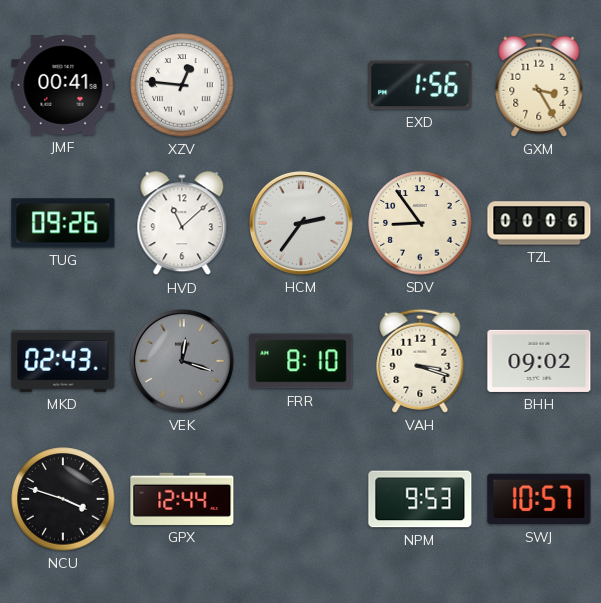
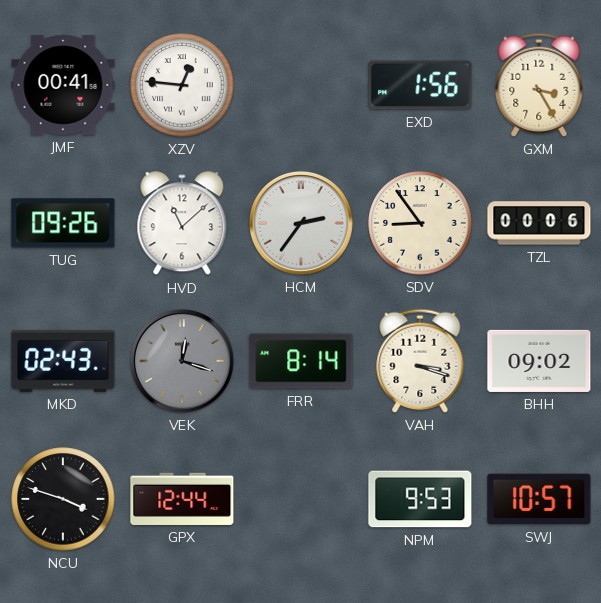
FRR: 8:10 -> 8:14
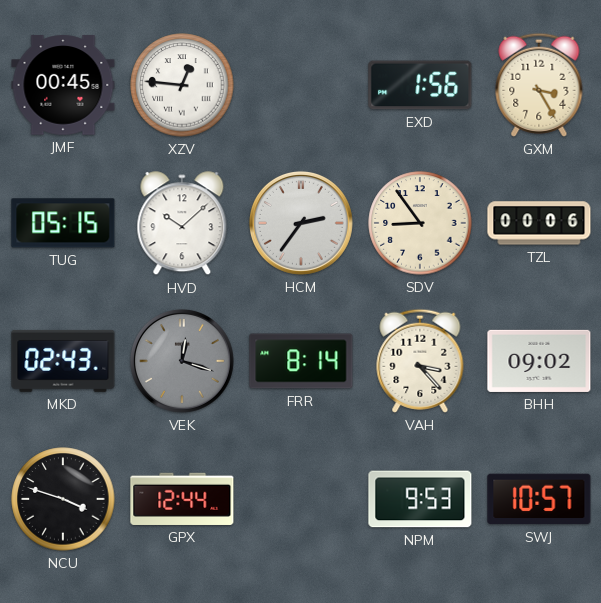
JMF: 00:41 -> 00:45
TUG: 09:26 -> 05:15
HVD: 11:08 -> 10:08
VAH: 3:18 -> 3:23
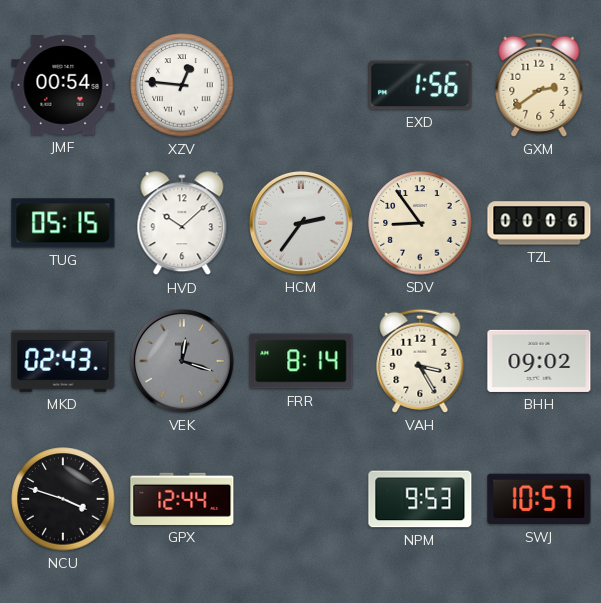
JMF: 00:45 -> 00:54
GXM: 3:25 -> 2:39
VAH: 3:23 -> 3:25
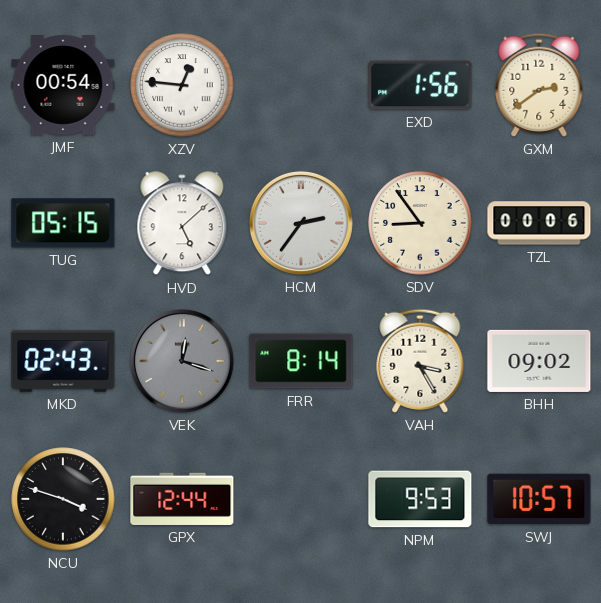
HVD: 10:08 -> 5:08
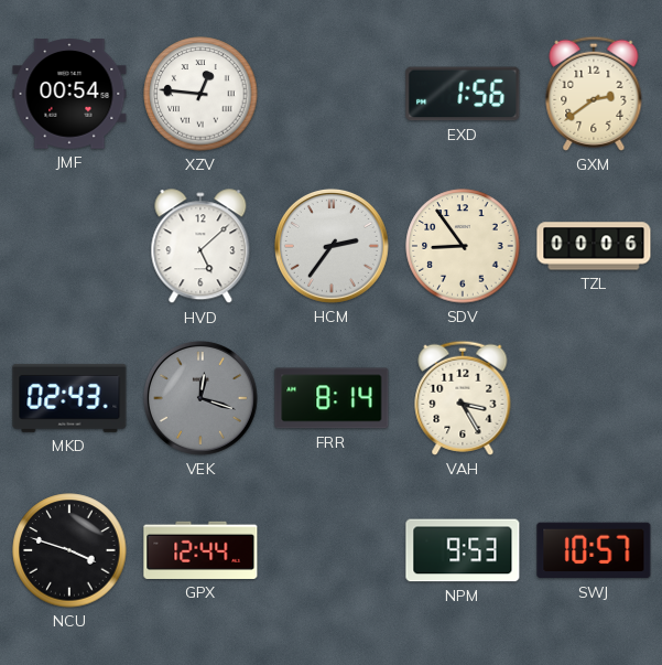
TUG: 05:15 -> none
BHH: 09:02 -> none
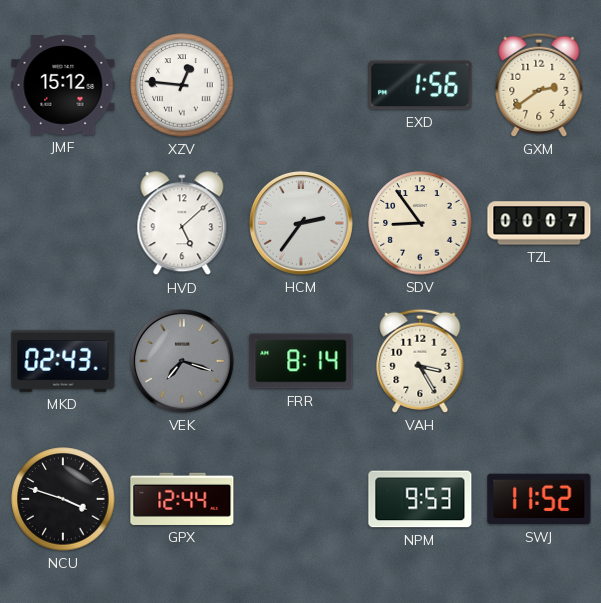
JMF: 00:54 -> 15:12
TZL: 00:06 -> 00:07
VEK: 12:18 -> 7:18
SWJ: 10:57 -> 11:52
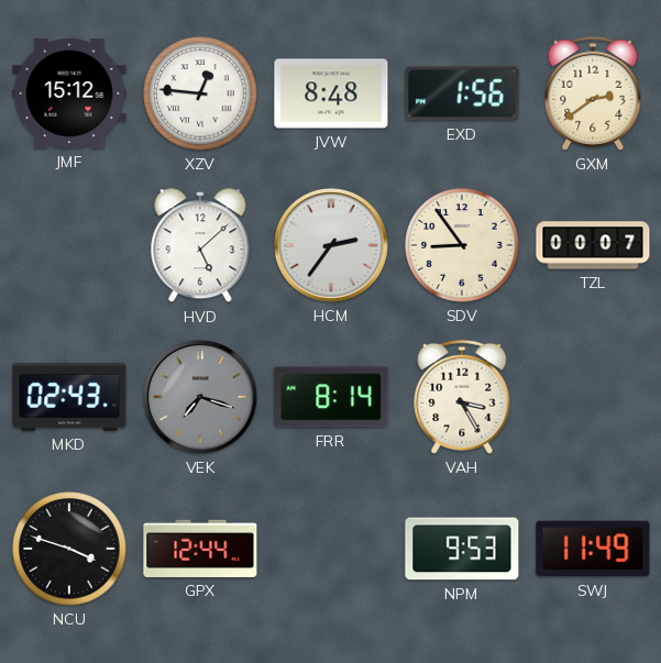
JVW: none -> 8:48
SWJ: 11:52 -> 11:49
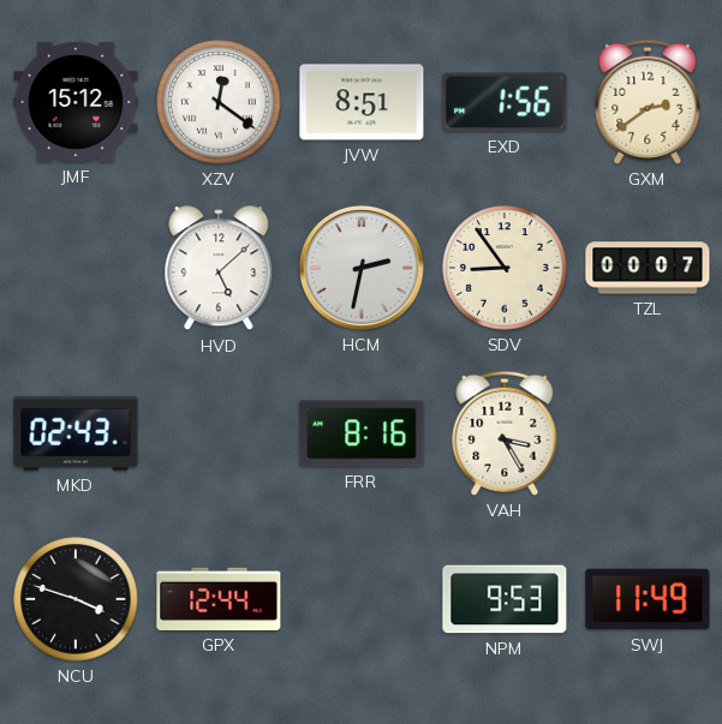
XZV: 12:46 -> 12:21
JVW: 8:48 -> 8:51
HCM: 2:36 -> 2:32
VEK: 7:18 -> none
FRR: 8:14 -> 8:16
